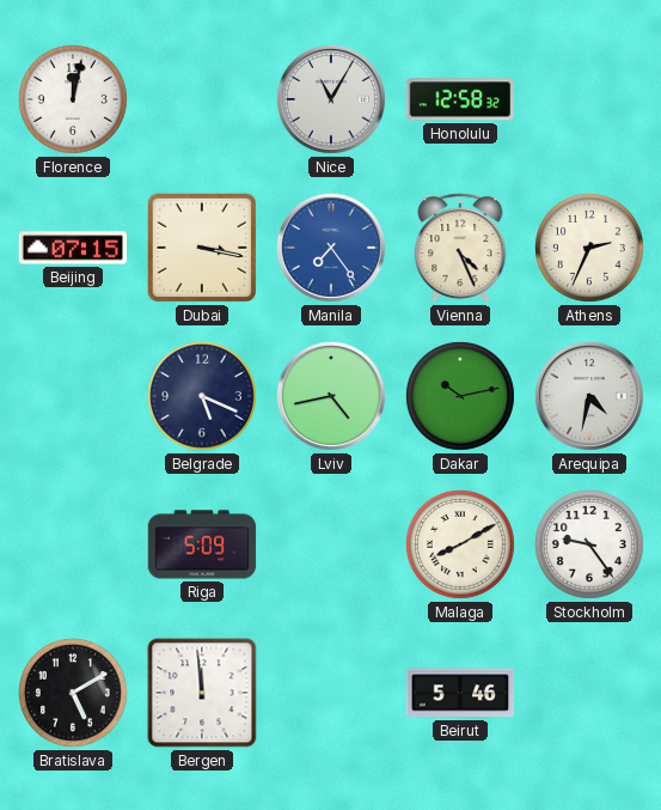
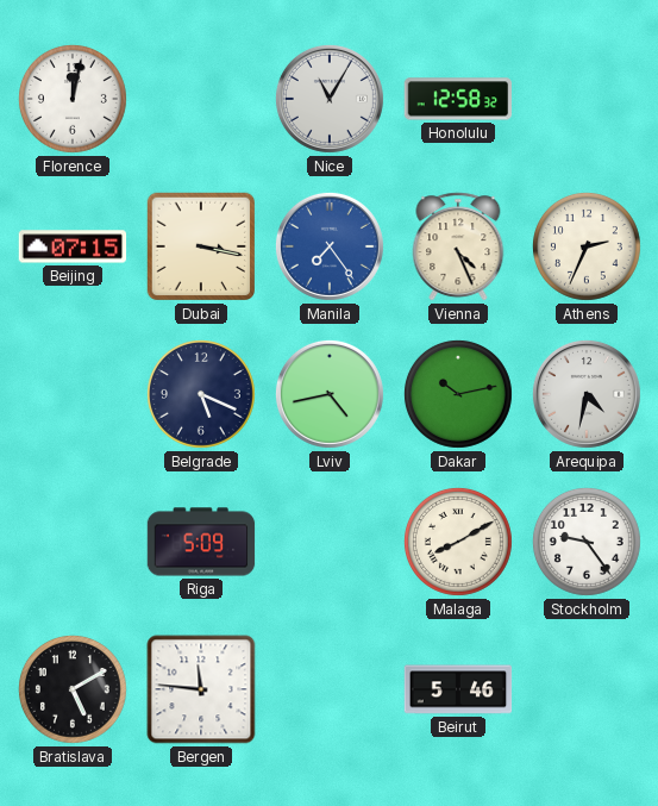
Bergen: 11:59 -> 11:46
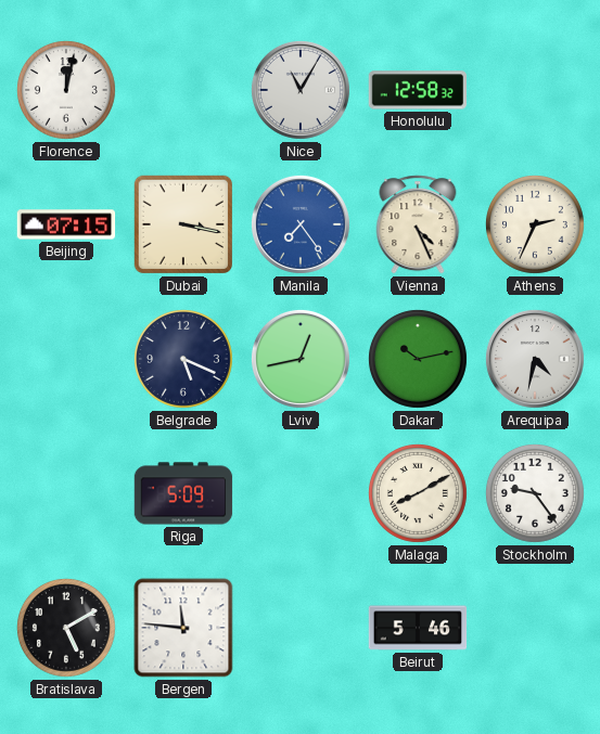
Lviv: 4:43 -> 12:43
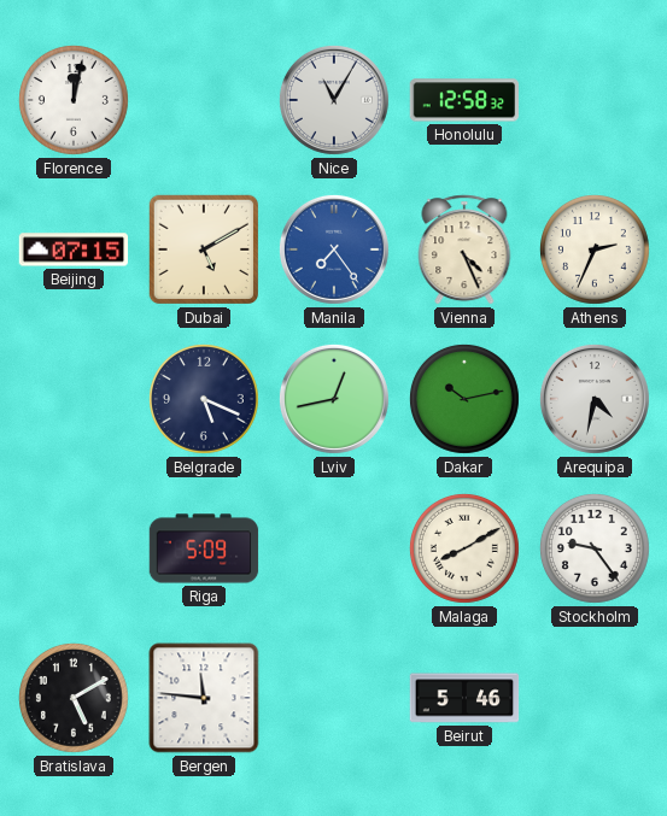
Dubai: 3:17 -> 5:10
